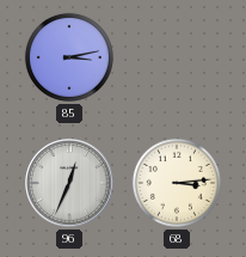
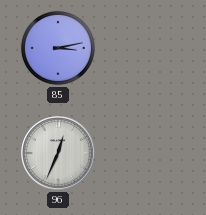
68: 3:14 -> none
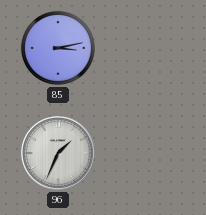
96: 12:34 -> 1:34
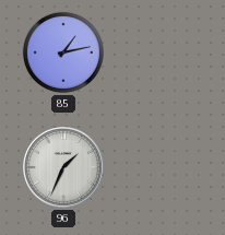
85: 3:13 -> 1:13
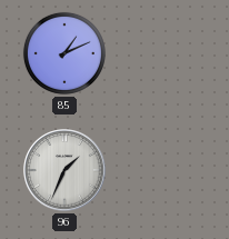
85: 1:13 -> 1:11
